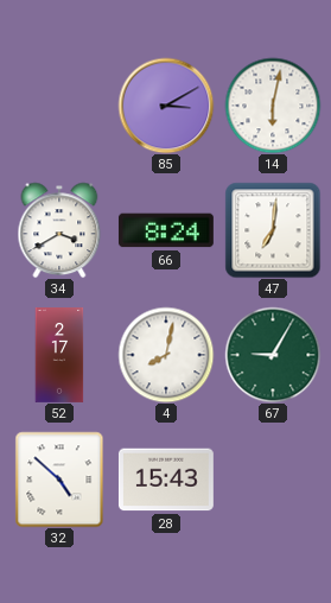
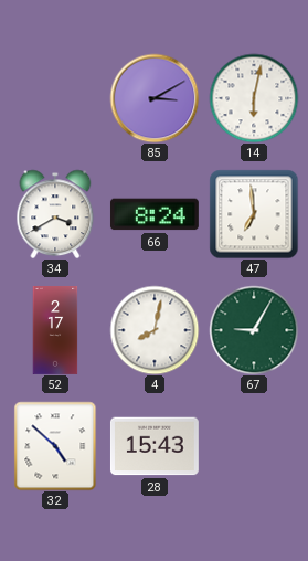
47: 7:01 -> 6:59
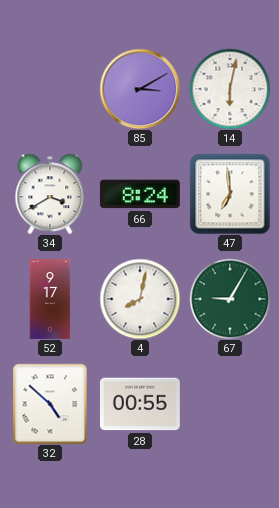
52: 2:17 -> 9:17
28: 15:43 -> 00:55
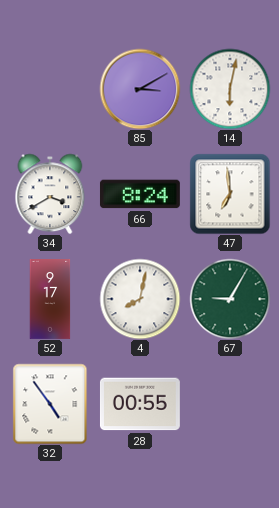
32: 4:52 -> 4:54
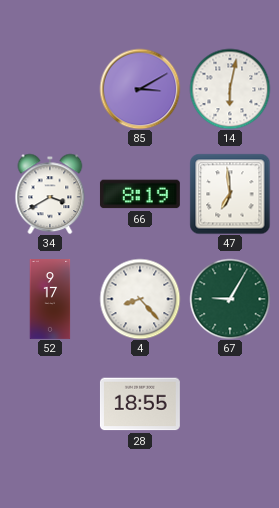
66: 8:24 -> 8:19
4: 8:02 -> 8:23
32: 4:54 -> none
28: 00:55 -> 18:55
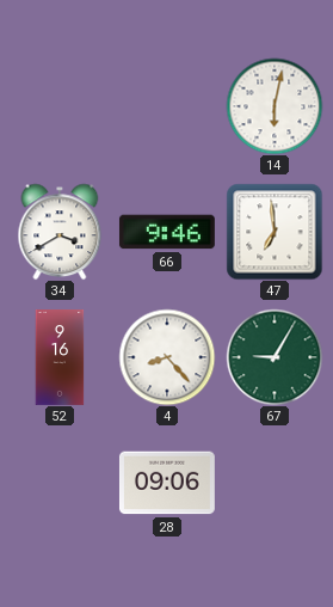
85: 3:10 -> none
66: 8:19 -> 9:46
52: 9:17 -> 9:16
28: 18:55 -> 09:06
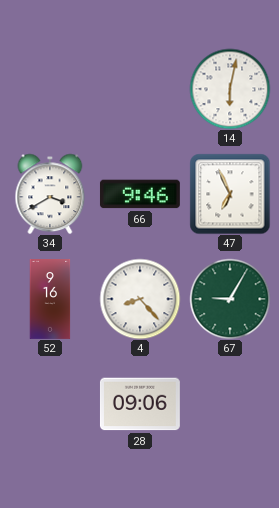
47: 6:59 -> 6:56
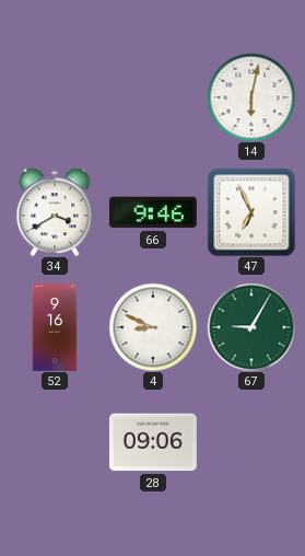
4: 8:23 -> 8:49
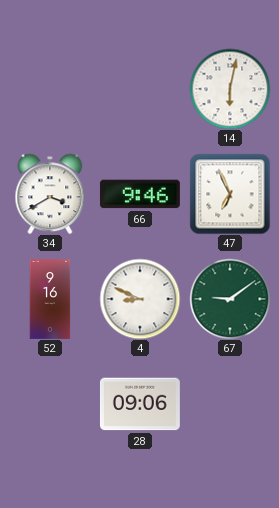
67: 9:05 -> 9:09
